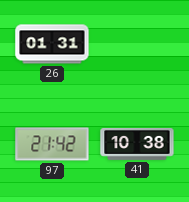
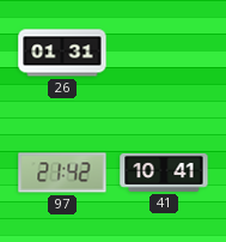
41: 10:38 -> 10:41
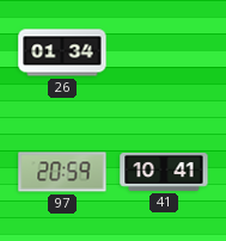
26: 01:31 -> 01:34
97: 21:42 -> 20:59
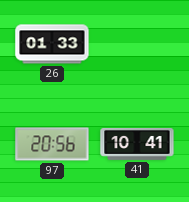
26: 01:34 -> 01:33
97: 20:59 -> 20:56
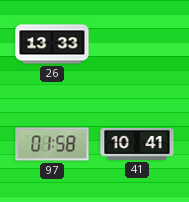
26: 01:33 -> 13:33
97: 20:56 -> 01:58
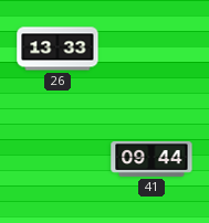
97: 01:58 -> none
41: 10:41 -> 09:44
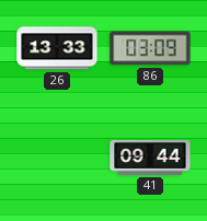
86: none -> 03:09
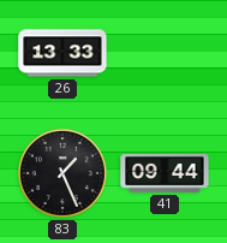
86: 03:09 -> none
83: none -> 1:26
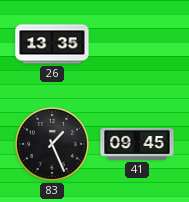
26: 13:33 -> 13:35
41: 09:44 -> 09:45
